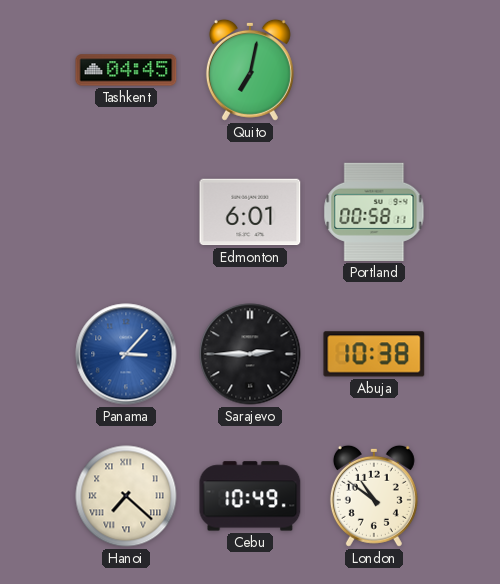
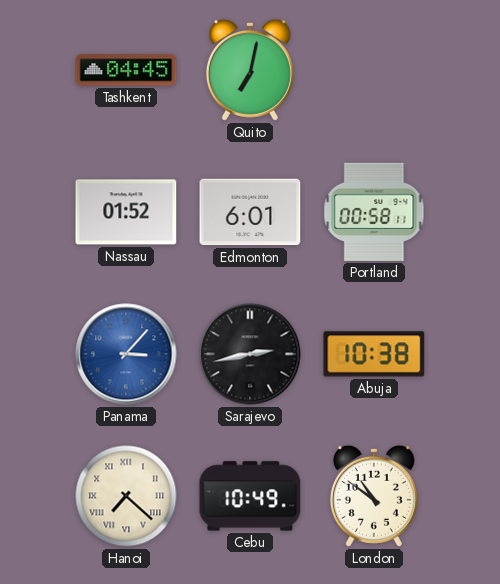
Nassau: none -> 01:52
Sarajevo: 2:45 -> 2:43
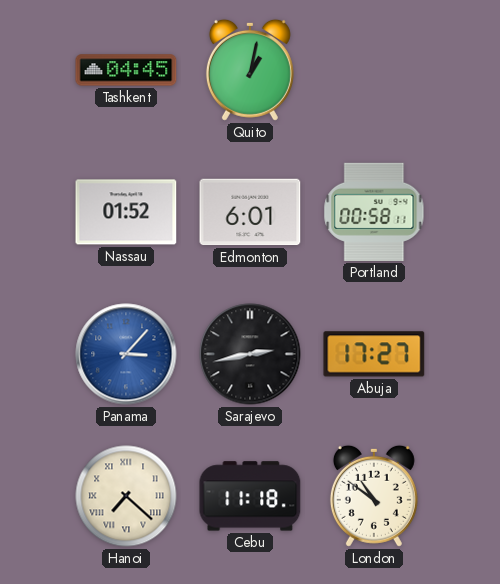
Quito: 7:02 -> 1:02
Abuja: 10:38 -> 17:27
Cebu: 10:49 -> 11:18
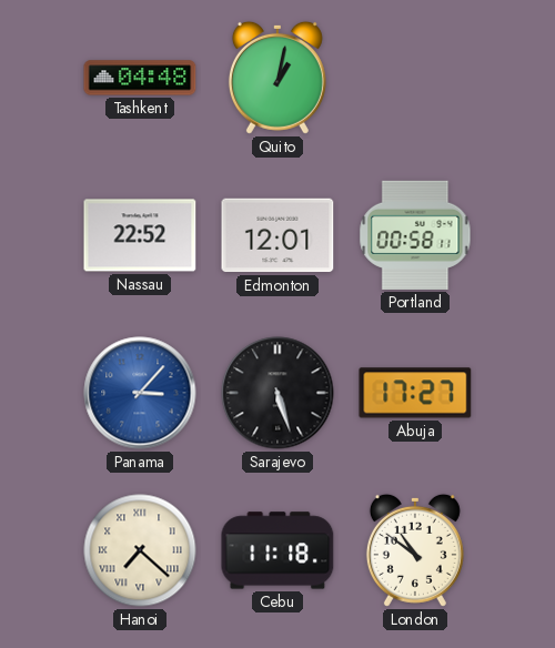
Tashkent: 04:45 -> 04:48
Nassau: 01:52 -> 22:52
Edmonton: 6:01 -> 12:01
Sarajevo: 2:43 -> 5:27
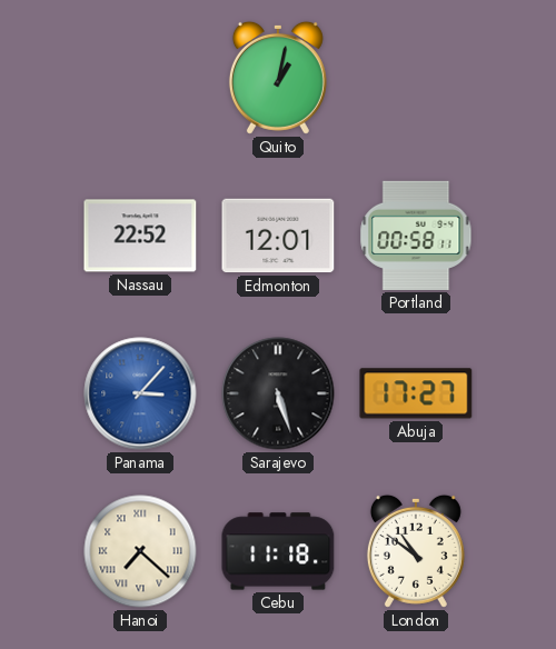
Tashkent: 04:48 -> none
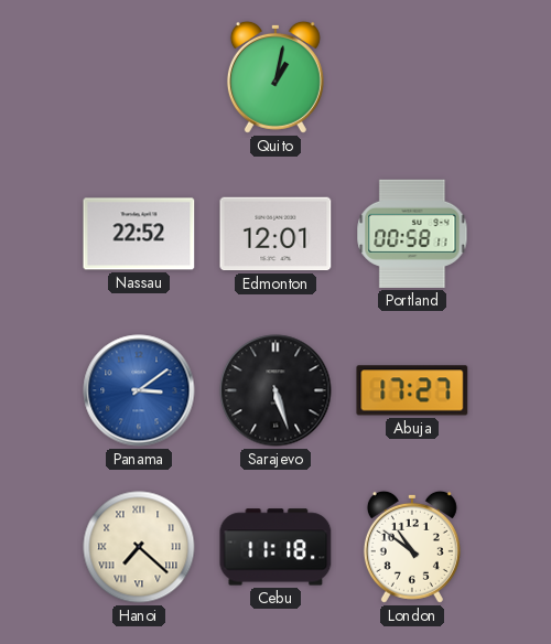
Panama: 3:07 -> 3:09
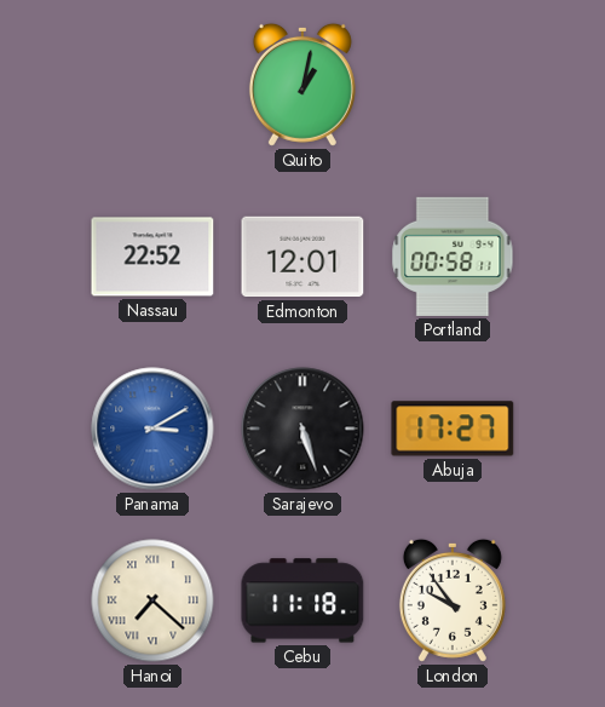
Panama: 3:09 -> 3:10
London: 10:51 -> 9:54
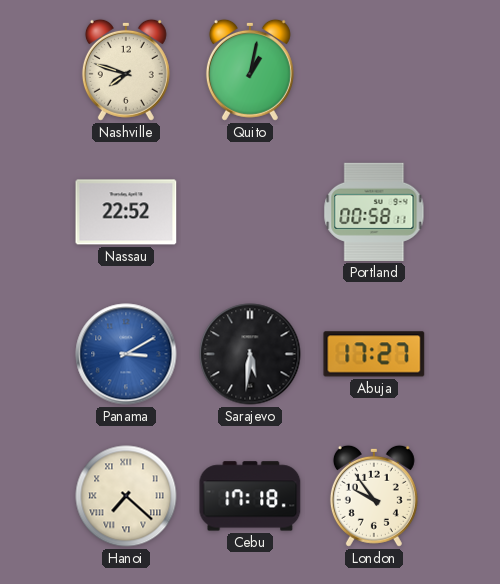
Nashville: none -> 7:48
Edmonton: 12:01 -> none
Sarajevo: 5:27 -> 5:31
Cebu: 11:18 -> 17:18
